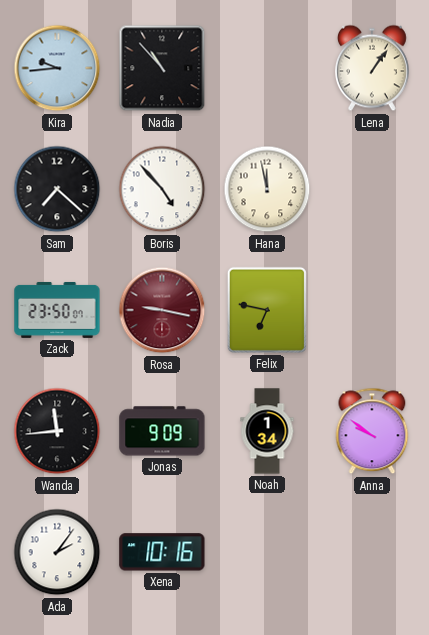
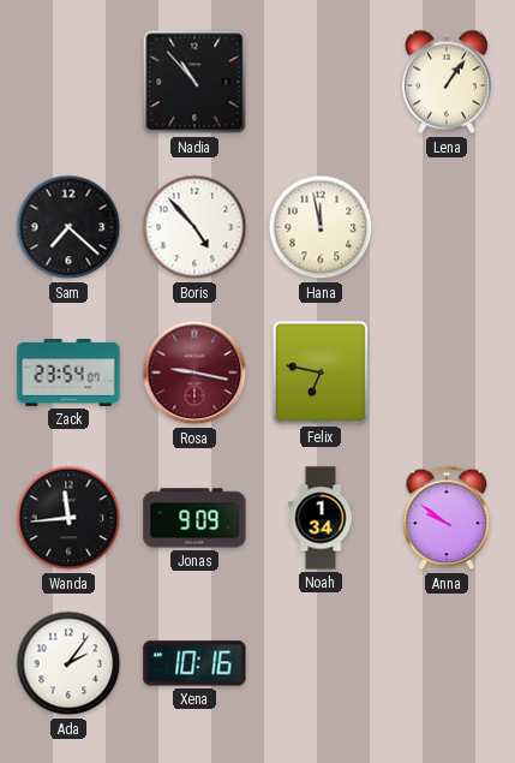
Kira: 9:44 -> none
Zack: 23:50 -> 23:54
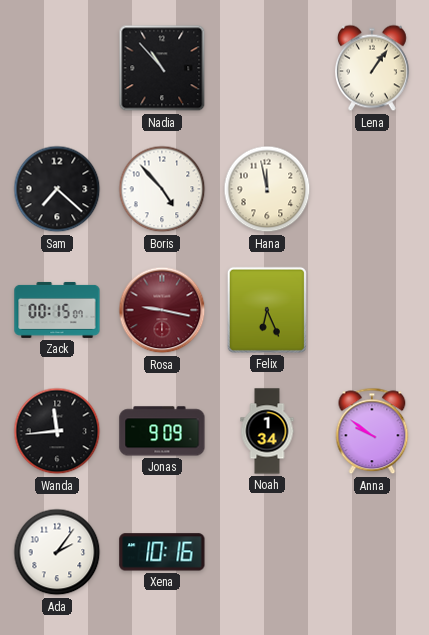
Zack: 23:54 -> 00:15
Felix: 6:47 -> 6:26
